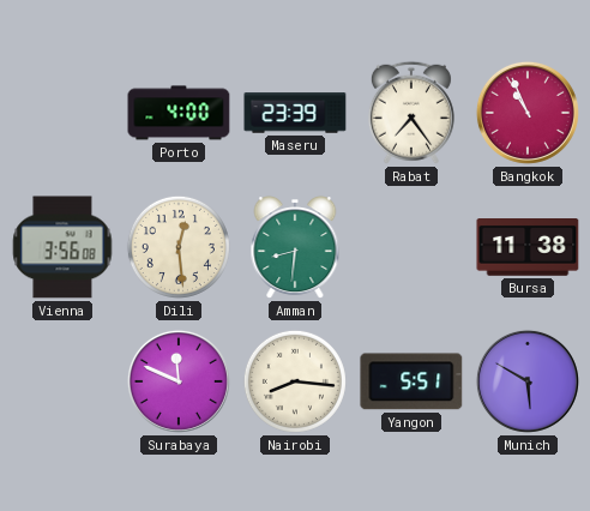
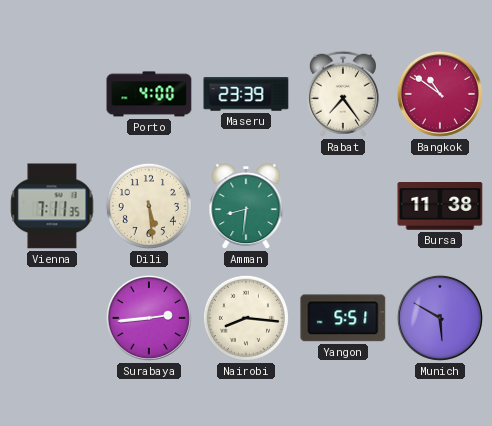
Bangkok: 10:56 -> 10:51
Vienna: 3:56 -> 7:11
Dili: 12:29 -> 5:29
Surabaya: 11:49 -> 2:44
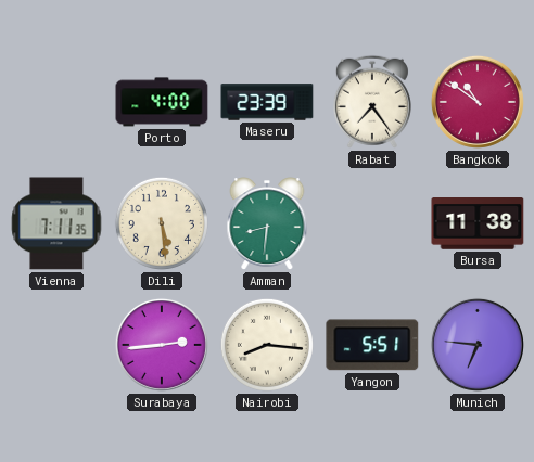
Munich: 5:50 -> 6:46
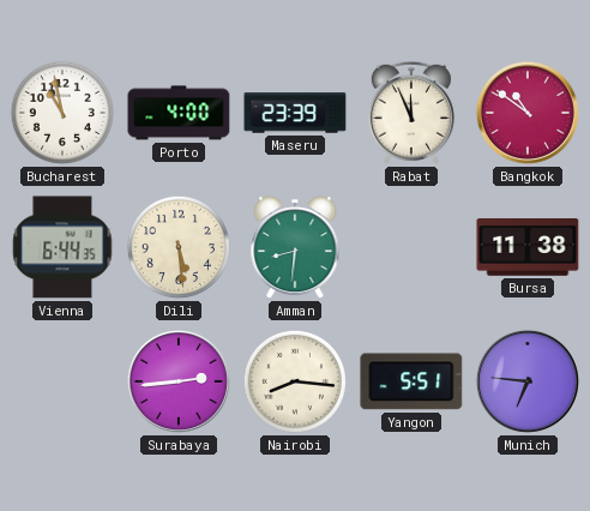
Bucharest: none -> 10:58
Rabat: 7:24 -> 11:56
Vienna: 7:11 -> 6:44
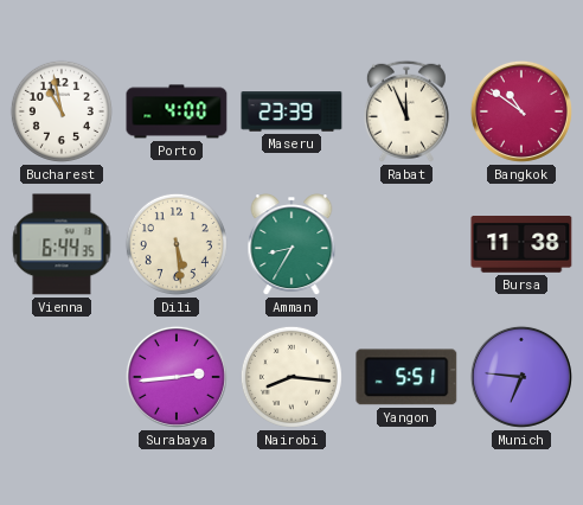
Amman: 8:31 -> 8:35
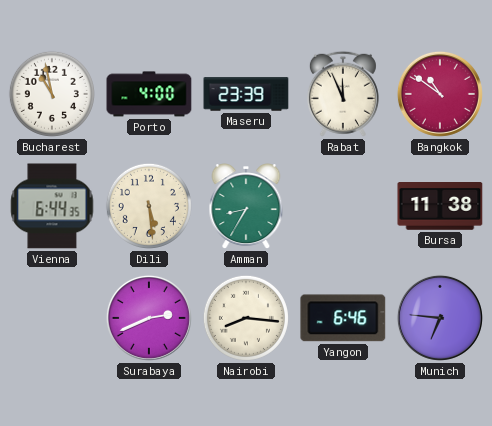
Surabaya: 2:44 -> 2:41
Yangon: 5:51 -> 6:46
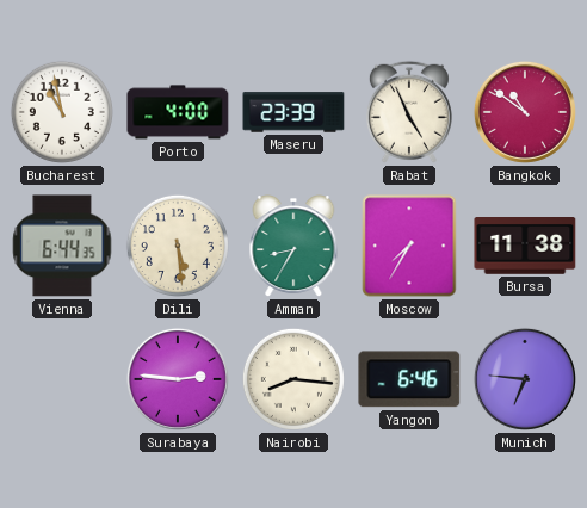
Rabat: 11:56 -> 4:56
Moscow: none -> 7:35
Surabaya: 2:41 -> 2:46
